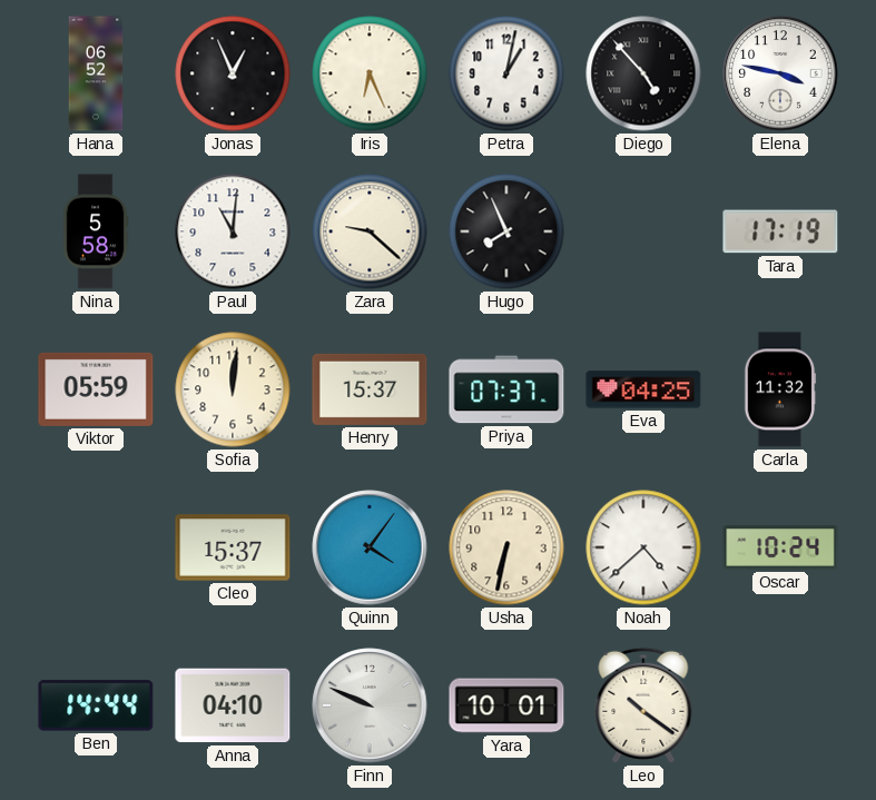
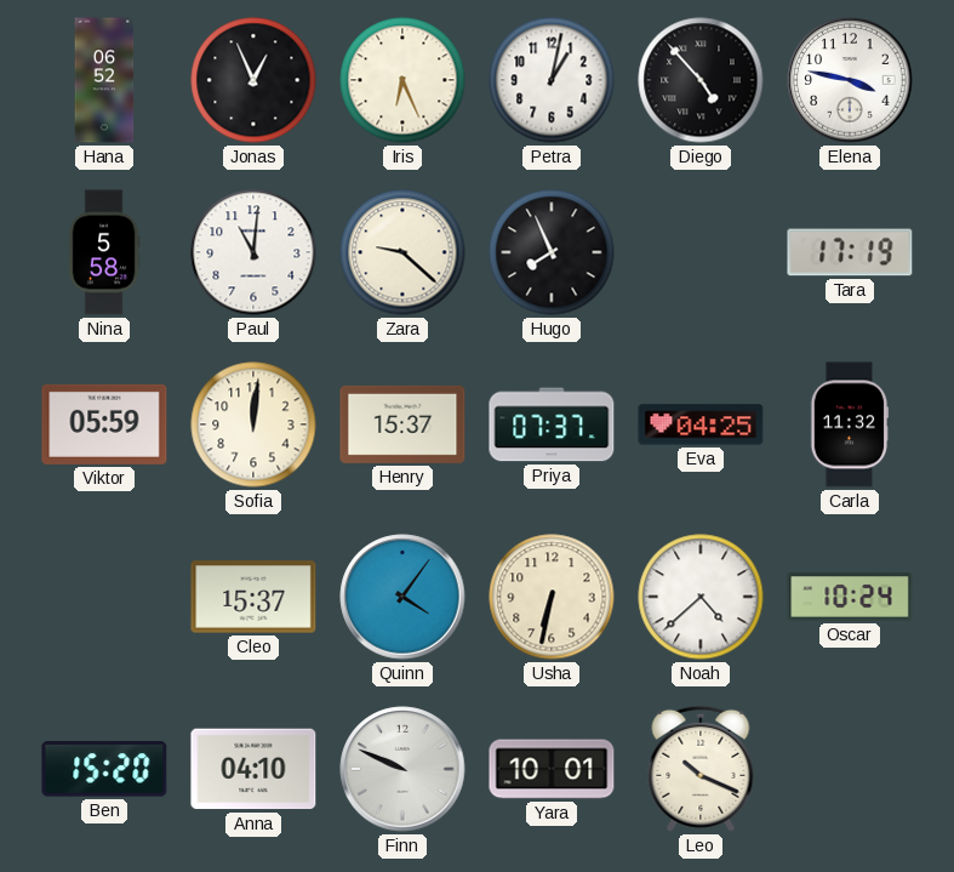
Ben: 14:44 -> 15:20
Leo: 10:21 -> 10:19
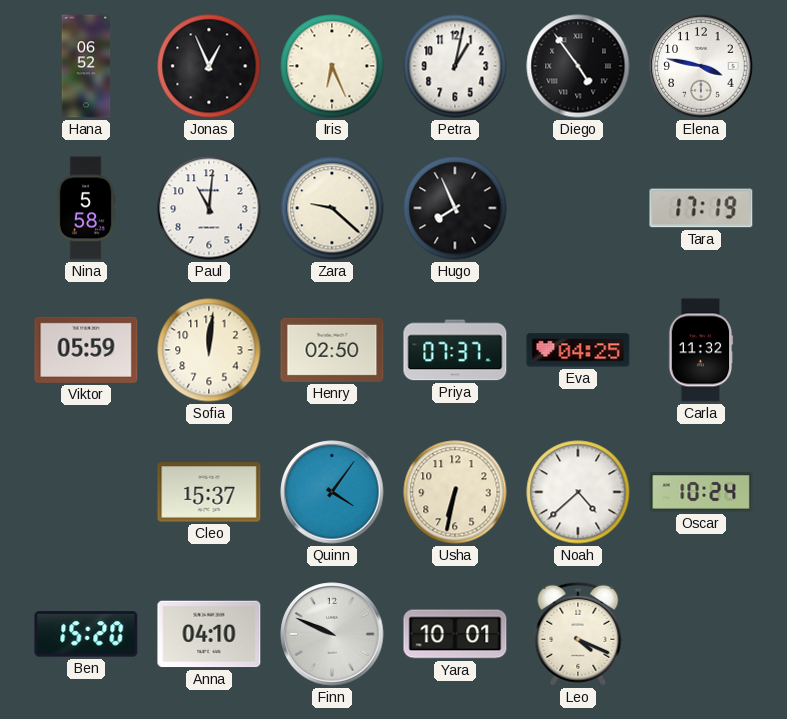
Diego: 4:53 -> 4:54
Henry: 15:37 -> 02:50
Leo: 10:19 -> 4:19
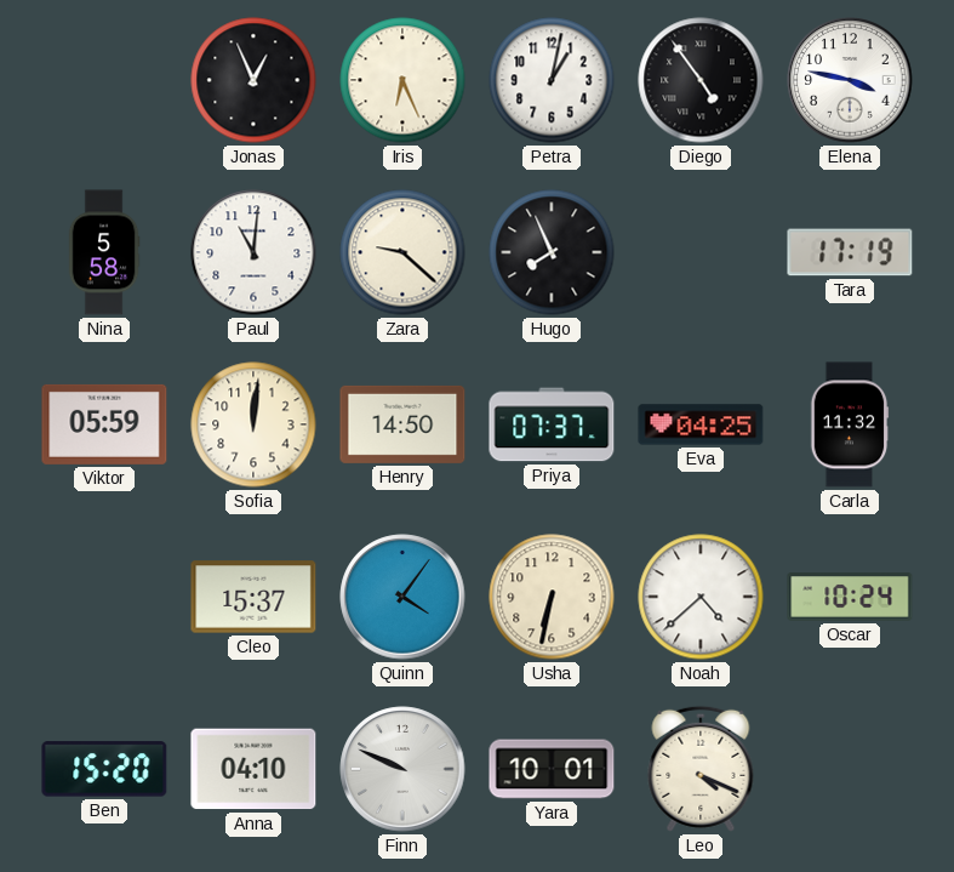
Hana: 06:52 -> none
Henry: 02:50 -> 14:50
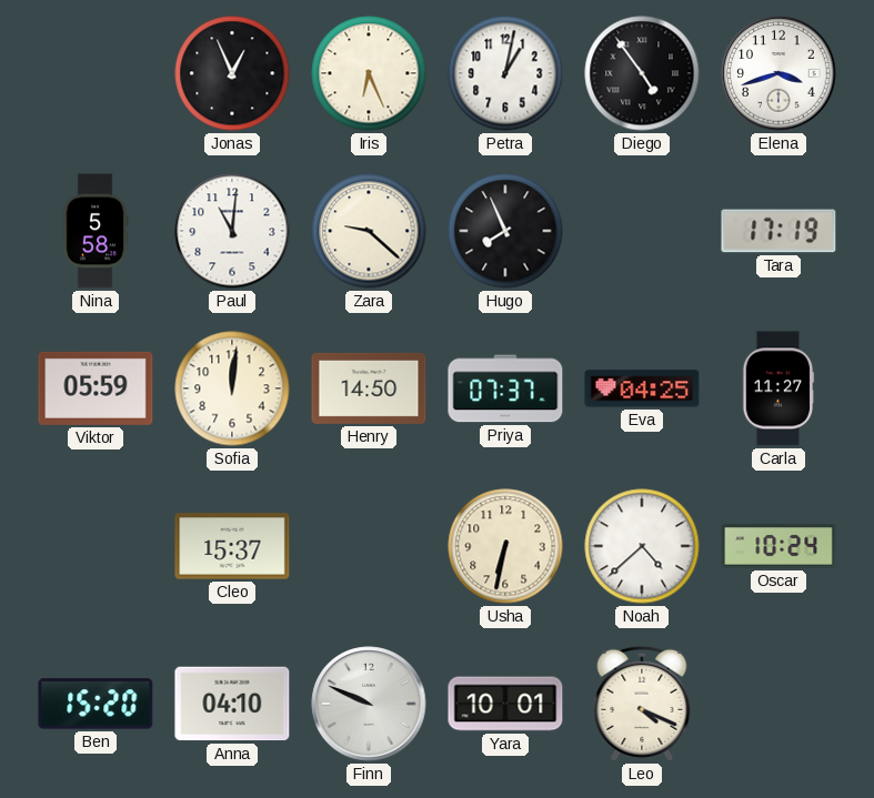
Elena: 3:47 -> 3:42
Carla: 11:32 -> 11:27
Quinn: 4:06 -> none
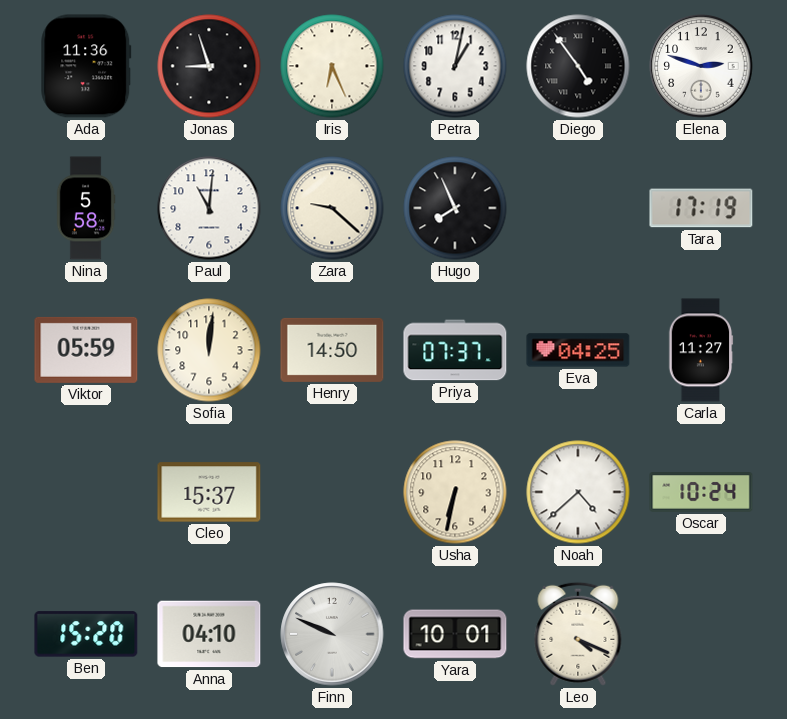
Ada: none -> 11:36
Jonas: 12:56 -> 8:57
Elena: 3:42 -> 2:48
